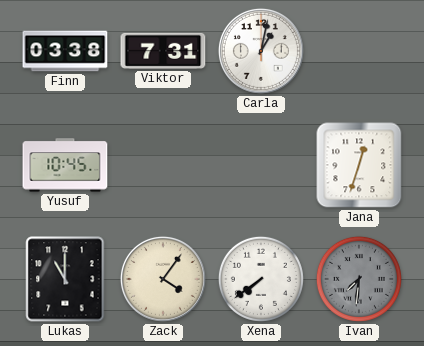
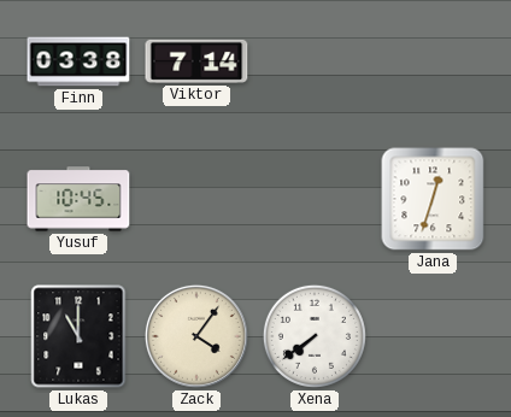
Viktor: 7:31 -> 7:14
Carla: 1:02 -> none
Ivan: 7:31 -> none
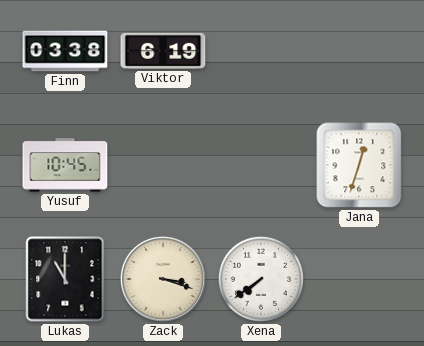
Viktor: 7:14 -> 6:19
Zack: 4:06 -> 3:18
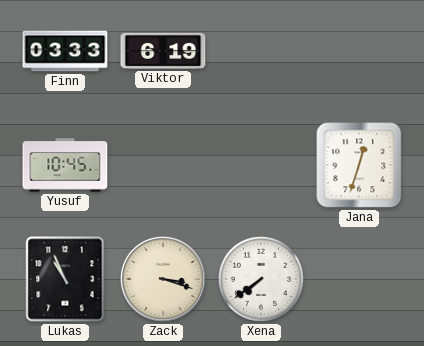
Finn: 03:38 -> 03:33
Lukas: 11:00 -> 10:56
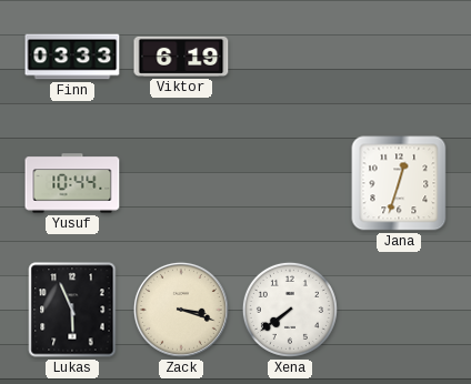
Yusuf: 10:45 -> 10:44
Lukas: 10:56 -> 5:56
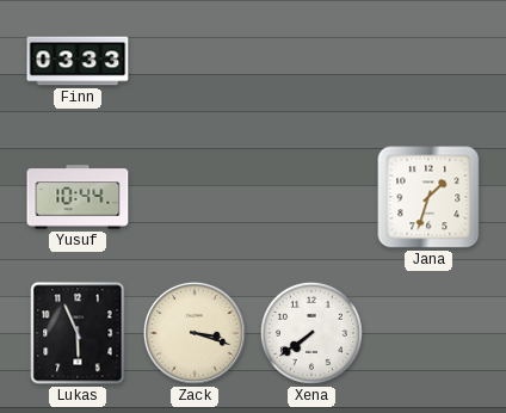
Viktor: 6:19 -> none
Jana: 12:33 -> 1:33
